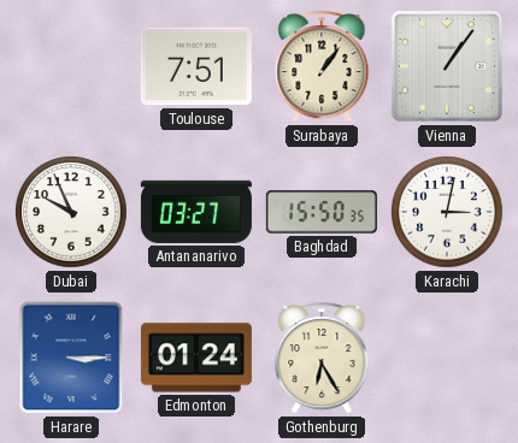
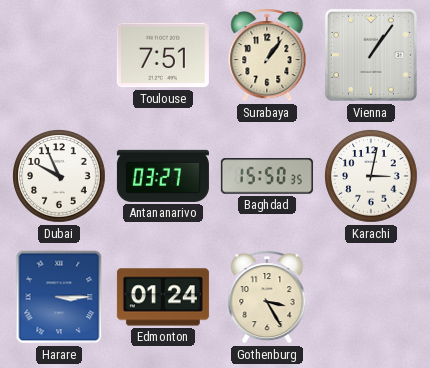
Gothenburg: 6:25 -> 3:25
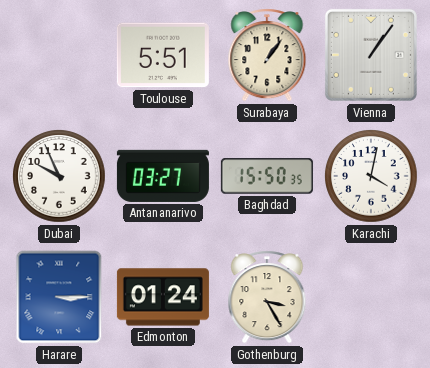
Toulouse: 7:51 -> 5:51
Karachi: 3:02 -> 4:02
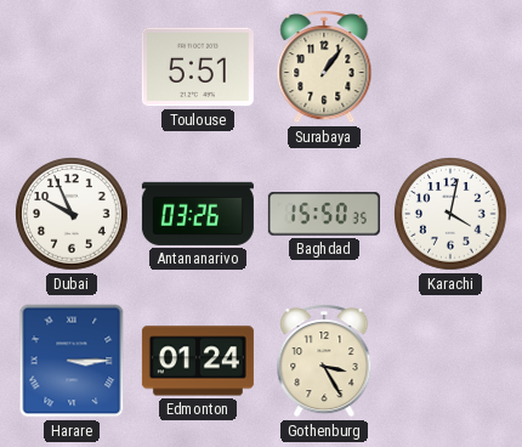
Vienna: 1:06 -> none
Antananarivo: 03:27 -> 03:26
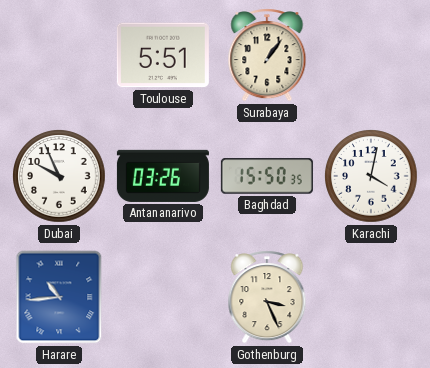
Harare: 3:15 -> 10:44
Edmonton: 01:24 -> none
Gothenburg: 3:25 -> 3:26
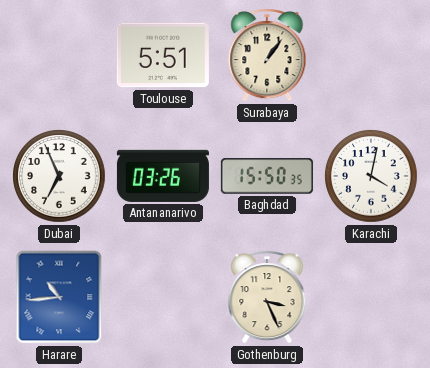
Dubai: 9:56 -> 6:56
